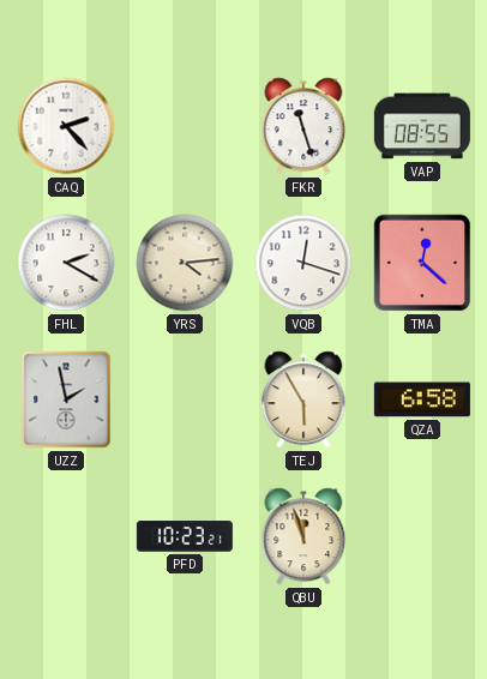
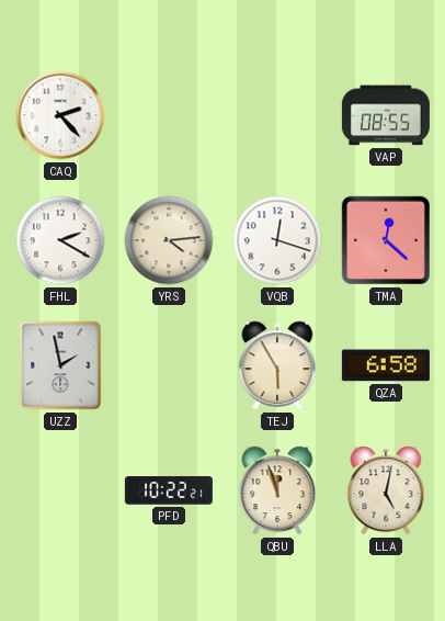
FKR: 11:27 -> none
PFD: 10:23 -> 10:22
LLA: none -> 5:02
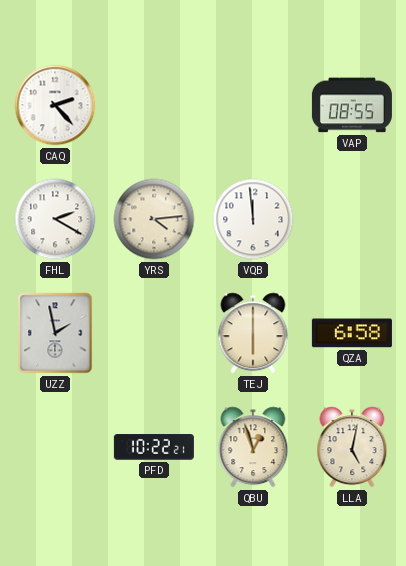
VQB: 12:18 -> 11:59
TMA: 12:22 -> none
TEJ: 5:55 -> 6:00
QBU: 11:57 -> 12:57
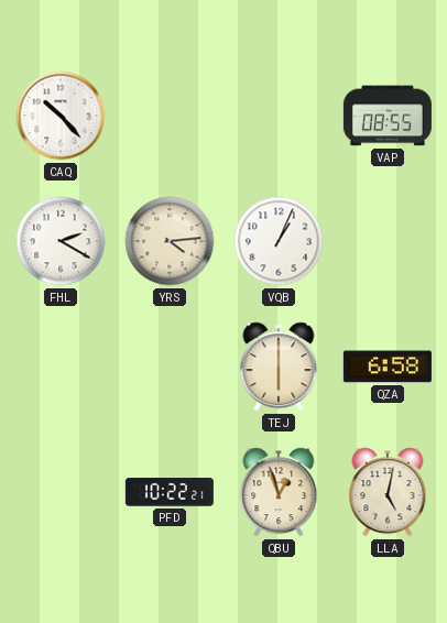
CAQ: 2:23 -> 10:23
VQB: 11:59 -> 1:04
UZZ: 1:58 -> none
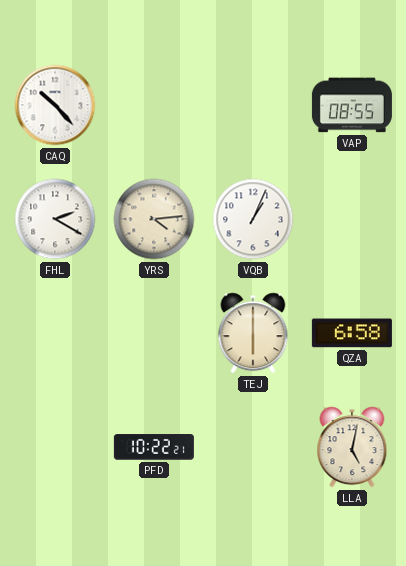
QBU: 12:57 -> none
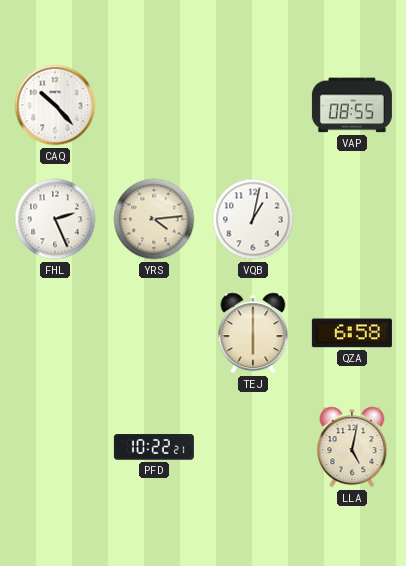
FHL: 2:20 -> 2:26
VQB: 1:04 -> 1:02
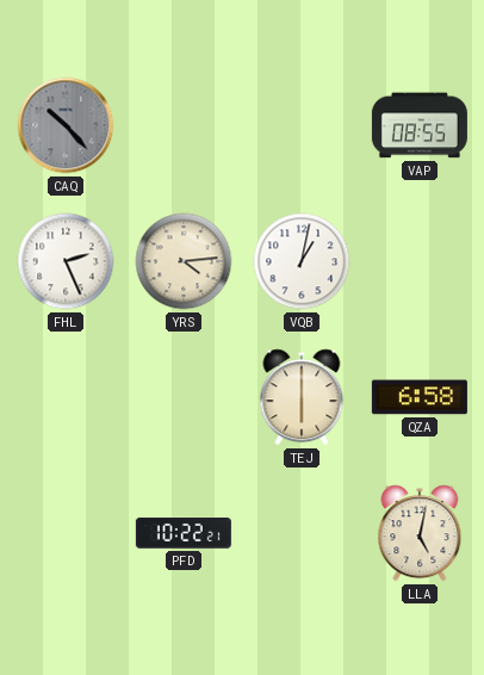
CAQ dial: white -> grey
